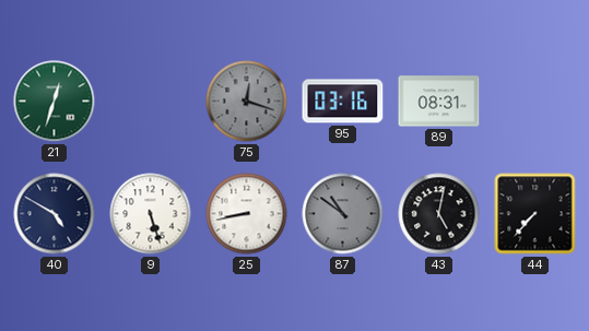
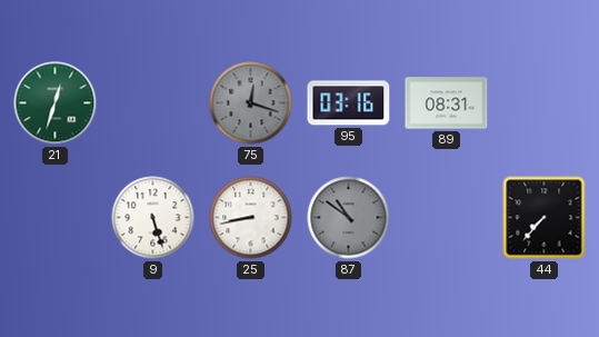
40: 4:50 -> none
43: 5:02 -> none
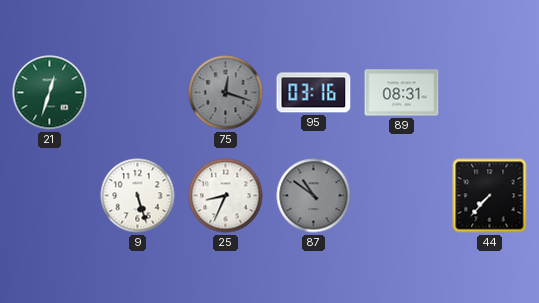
25: 8:43 -> 8:34
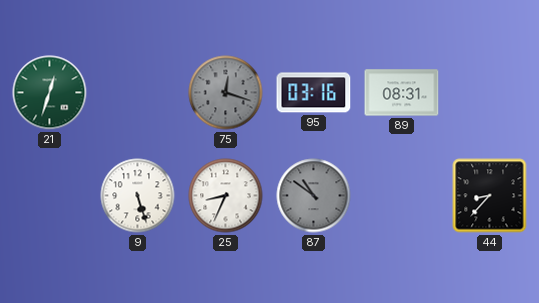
44: 7:37 -> 8:37
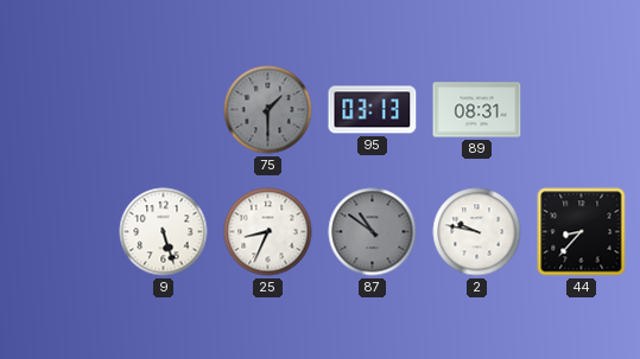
21: 12:33 -> none
75: 12:18 -> 1:30
95: 03:16 -> 03:13
2: none -> 9:47
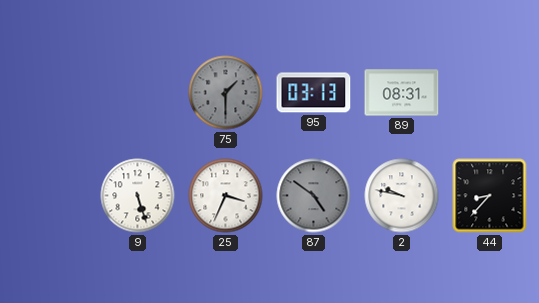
25: 8:34 -> 3:34
87: 10:51 -> 4:51
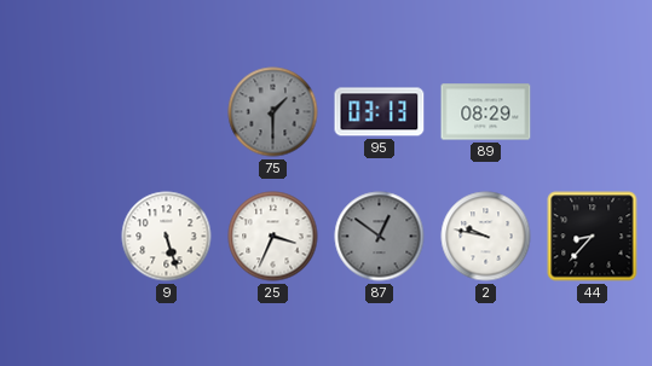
89: 08:31 -> 08:29
87: 4:51 -> 12:51
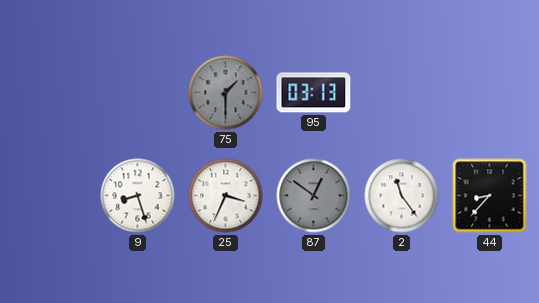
89: 08:29 -> none
9: 5:27 -> 8:27
2: 9:47 -> 11:24
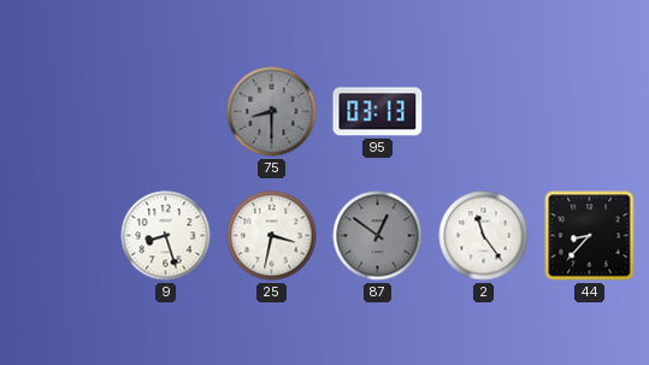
75: 1:30 -> 8:30
25: 3:34 -> 3:32
